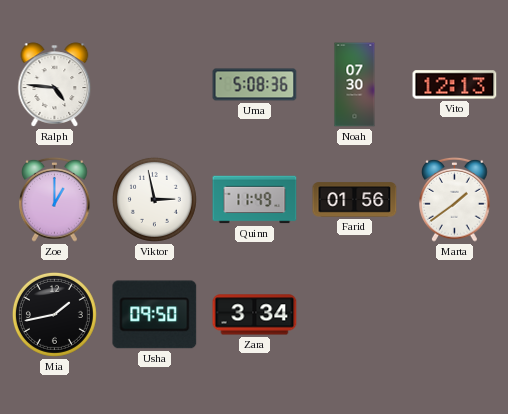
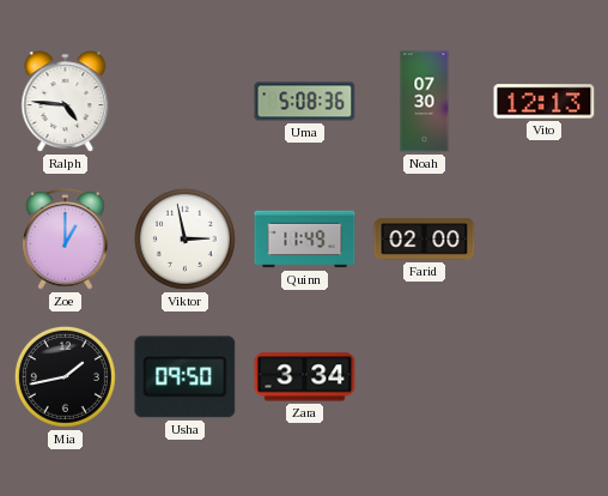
Farid: 01:56 -> 02:00
Marta: 1:39 -> none
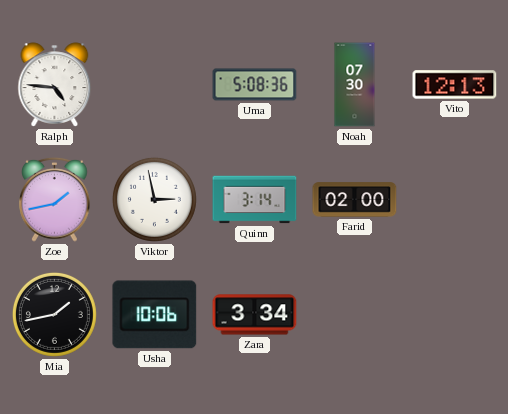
Zoe: 1:00 -> 1:43
Quinn: 11:49 -> 3:14
Usha: 09:50 -> 10:06
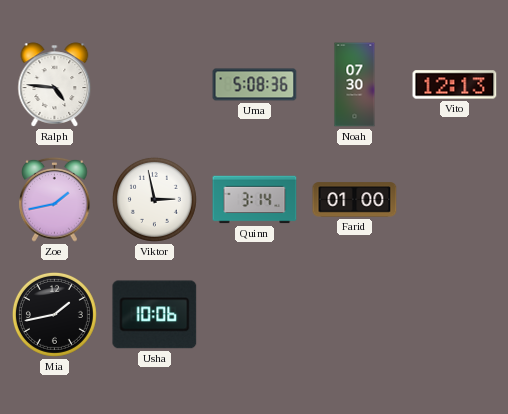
Farid: 02:00 -> 01:00
Zara: 3:34 -> none
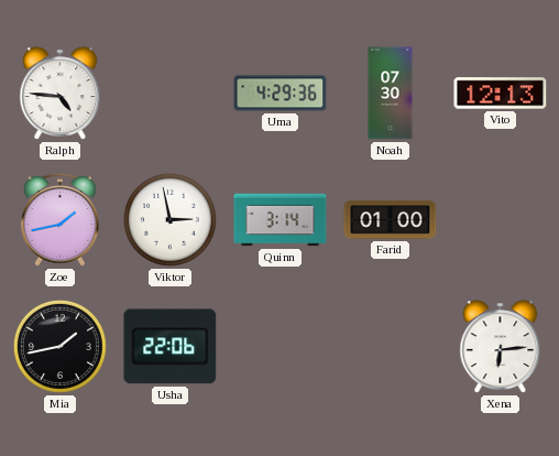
Uma: 5:08 -> 4:29
Usha: 10:06 -> 22:06
Xena: none -> 6:14
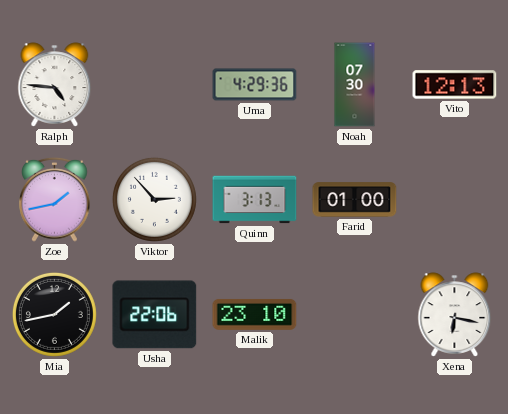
Viktor: 2:58 -> 2:53
Quinn: 3:14 -> 3:13
Malik: none -> 23:10
Xena: 6:14 -> 6:17
